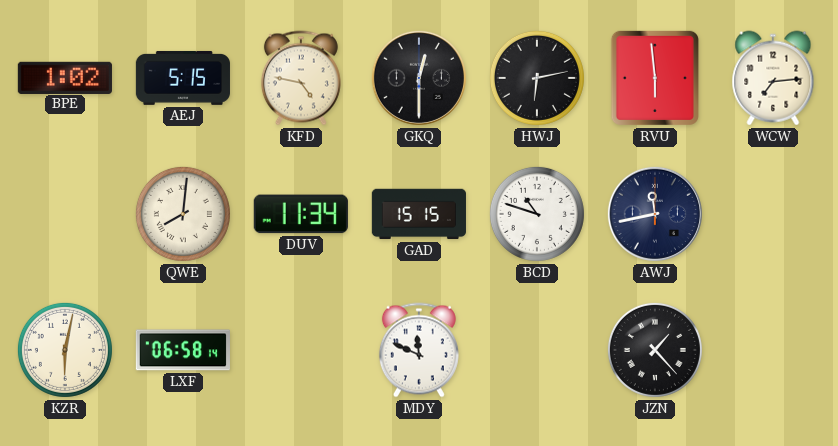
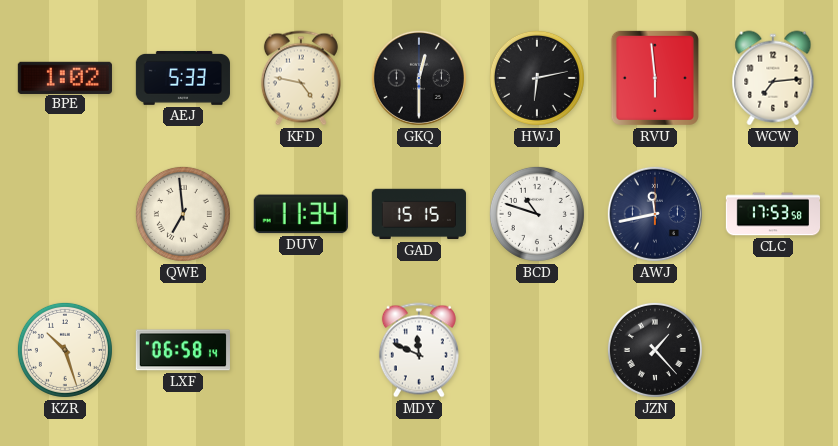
AEJ: 5:15 -> 5:33
QWE: 8:01 -> 6:59
CLC: none -> 17:53
KZR: 6:02 -> 10:27
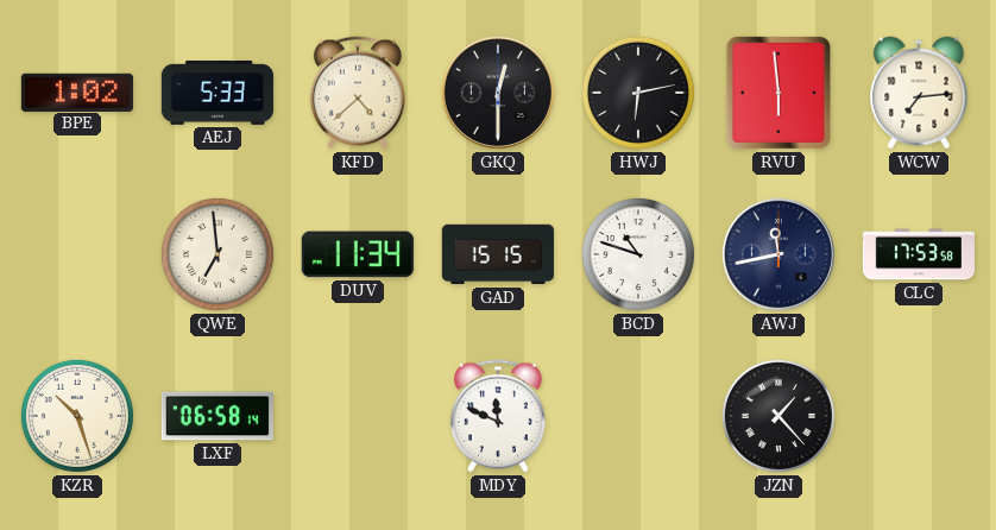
KFD: 4:47 -> 4:38
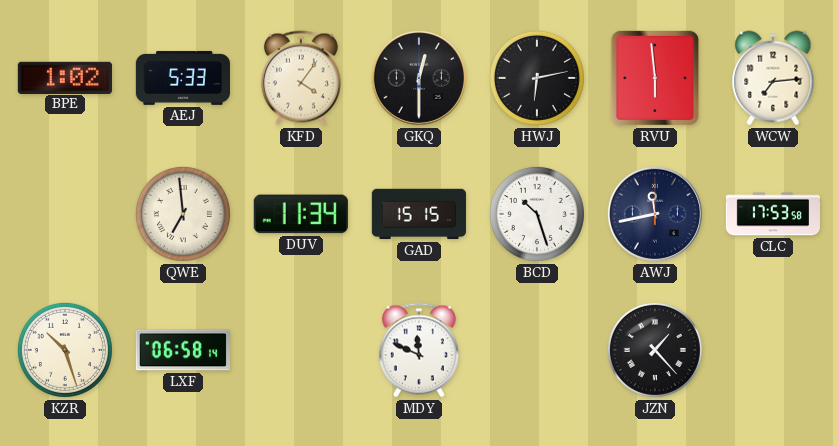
KFD: 4:38 -> 4:06
BCD: 10:48 -> 10:27
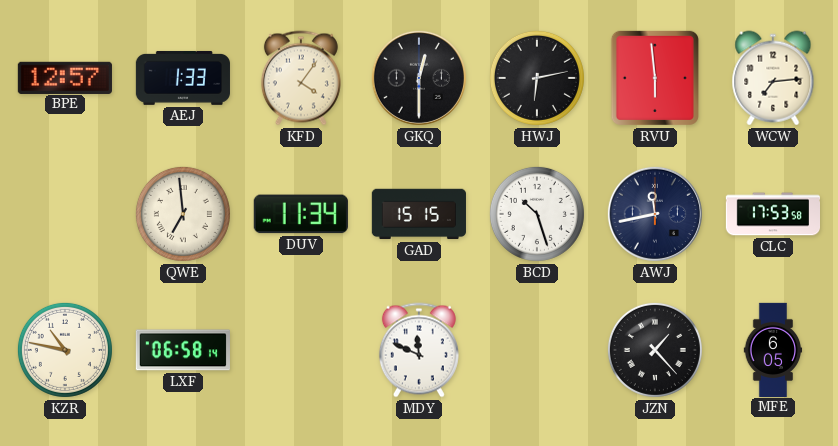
BPE: 1:02 -> 12:57
AEJ: 5:33 -> 1:33
KZR: 10:27 -> 10:47
MFE: none -> 6:05
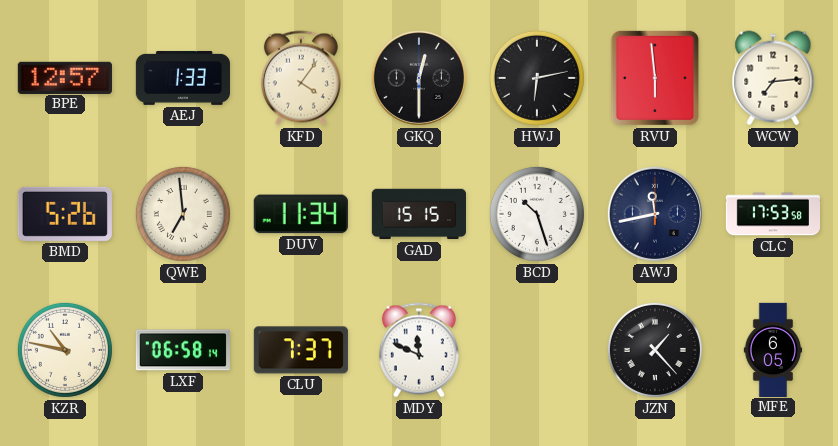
BMD: none -> 5:26
CLU: none -> 7:37
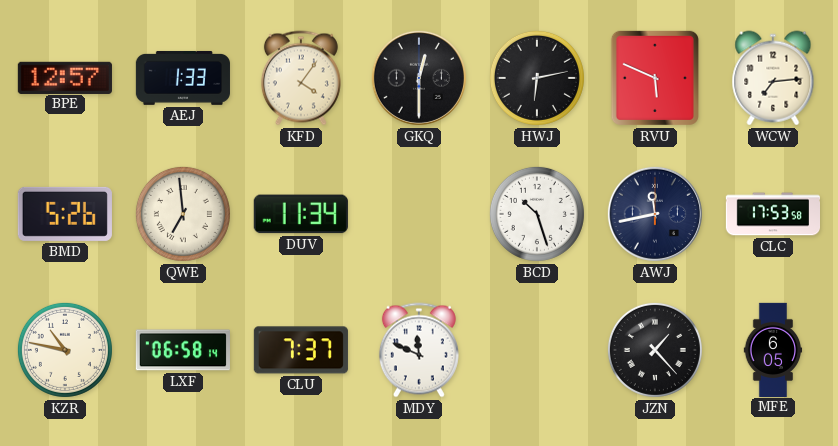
RVU: 5:59 -> 5:49
GAD: 15:15 -> none
